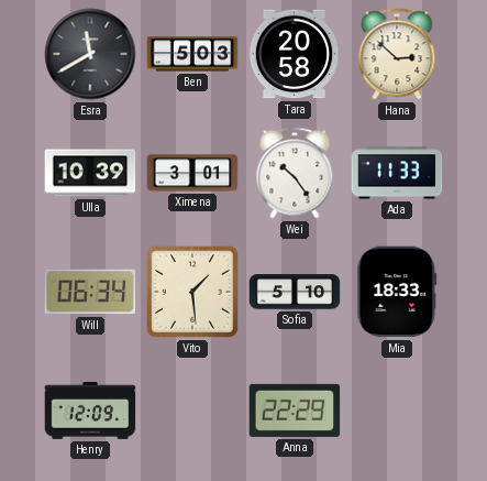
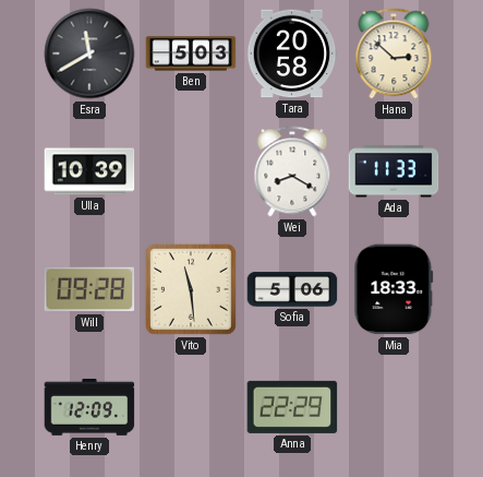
Ximena: 3:01 -> none
Wei: 10:24 -> 8:20
Will: 06:34 -> 09:28
Vito: 1:29 -> 11:29
Sofia: 5:10 -> 5:06
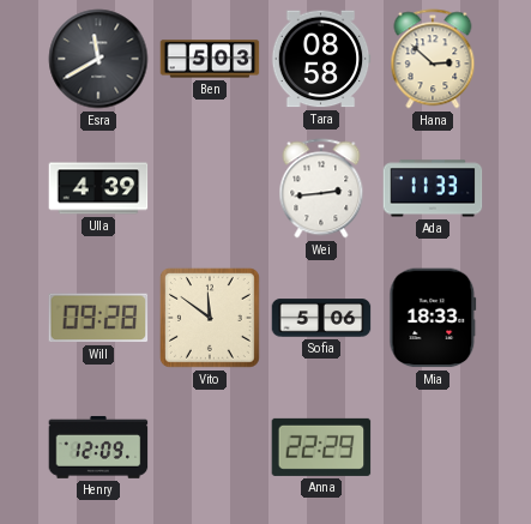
Tara: 20:58 -> 08:58
Ulla: 10:39 -> 4:39
Wei: 8:20 -> 2:44
Vito: 11:29 -> 11:51
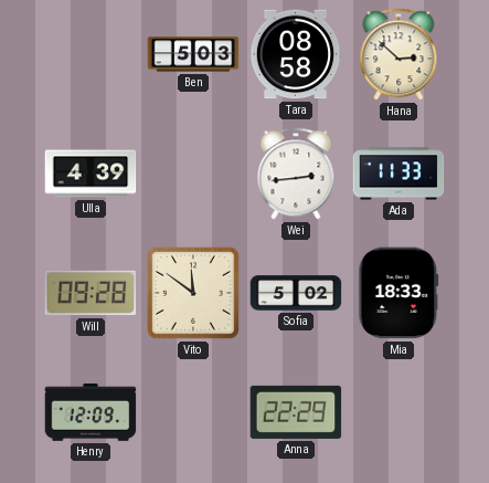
Esra: 11:40 -> none
Sofia: 5:06 -> 5:02
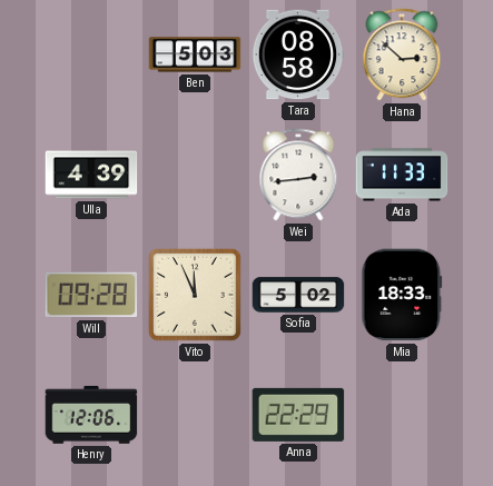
Vito: 11:51 -> 11:56
Henry: 12:09 -> 12:06
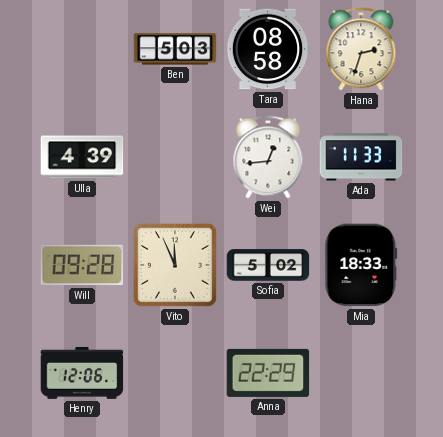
Hana: 2:52 -> 2:33
Wei: 2:44 -> 12:44
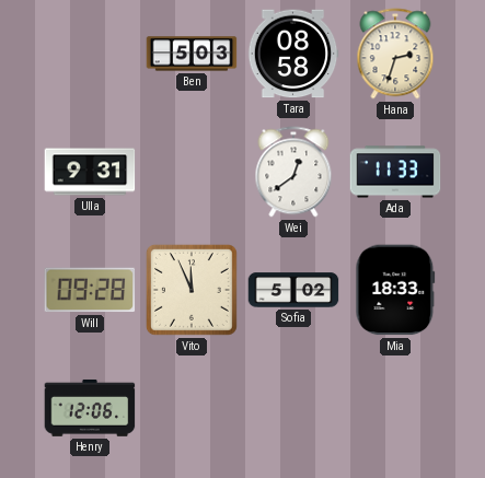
Ulla: 4:39 -> 9:31
Wei: 12:44 -> 12:39
Anna: 22:29 -> none
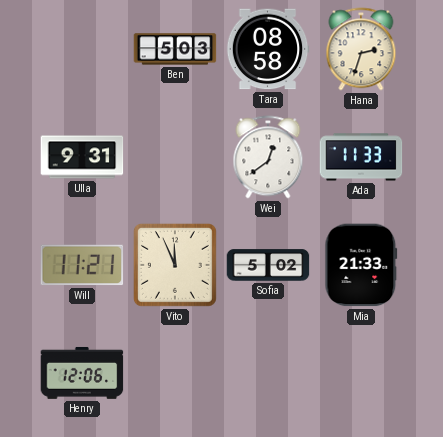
Will: 09:28 -> 11:21
Mia: 18:33 -> 21:33
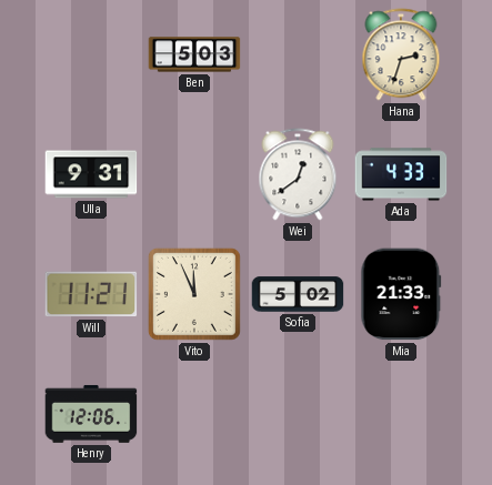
Tara: 08:58 -> none
Ada: 11:33 -> 4:33
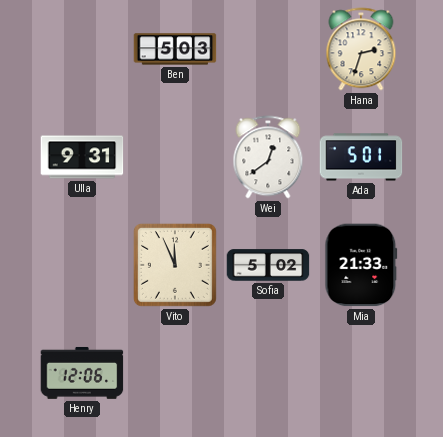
Ada: 4:33 -> 5:01
Will: 11:21 -> none
